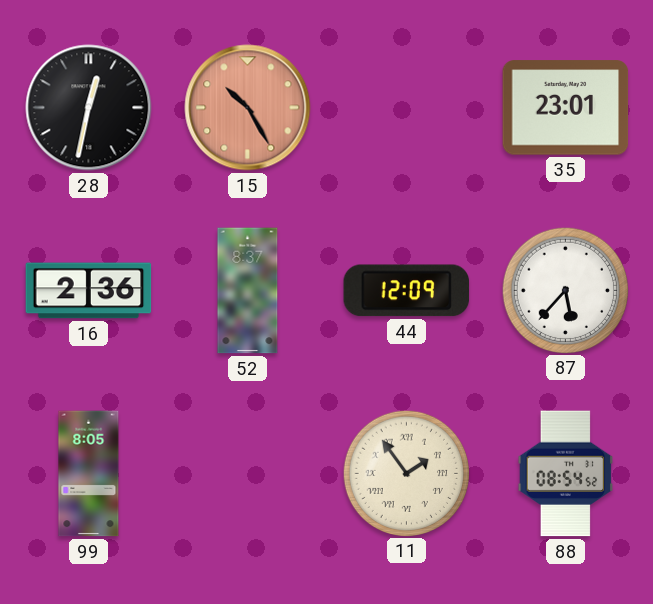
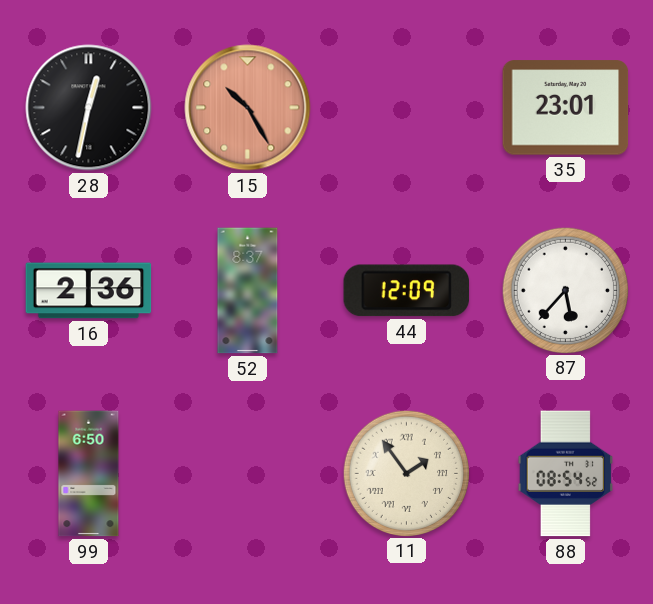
99: 8:05 -> 6:50
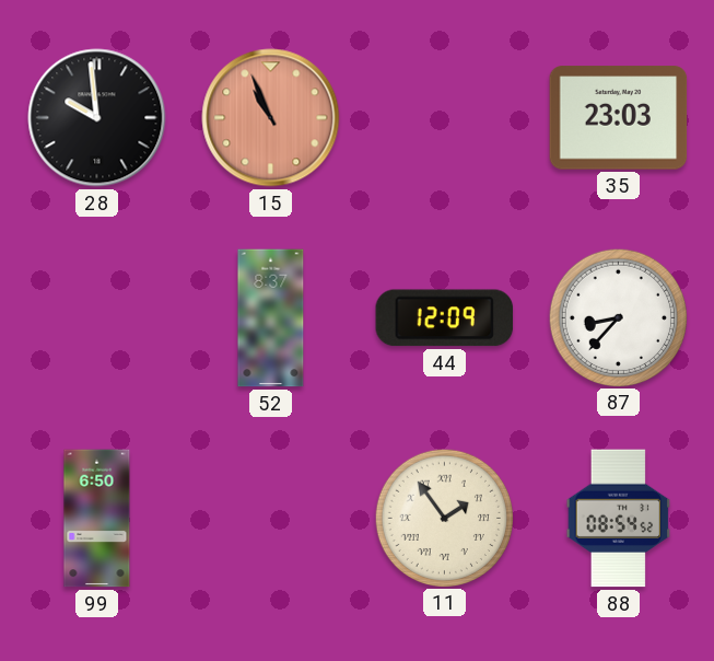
28: 12:32 -> 9:59
15: 10:25 -> 10:56
35: 23:01 -> 23:03
16: 2:36 -> none
87: 5:37 -> 8:37
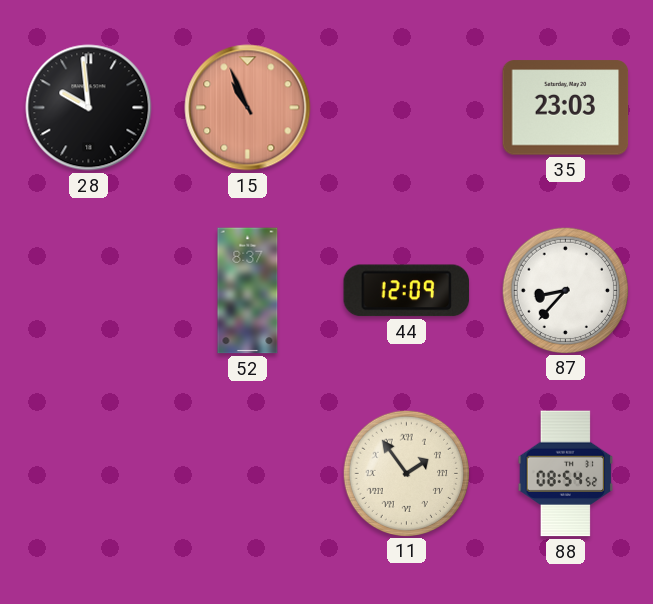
99: 6:50 -> none
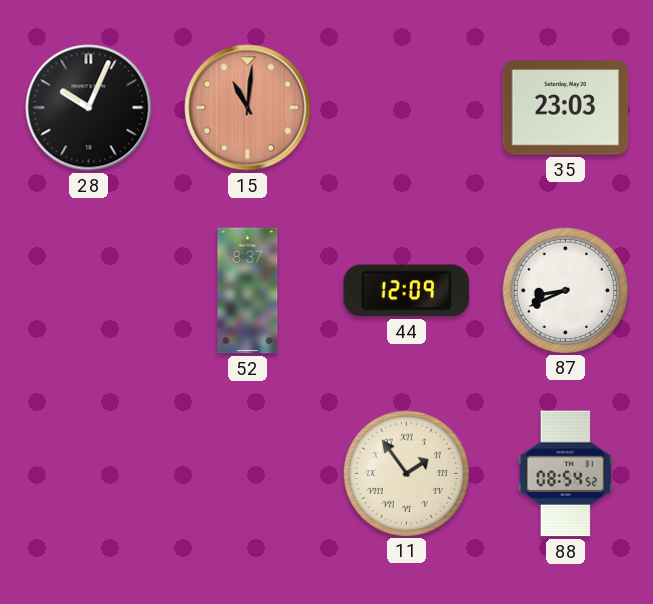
28: 9:59 -> 10:04
15: 10:56 -> 11:01
87: 8:37 -> 8:41
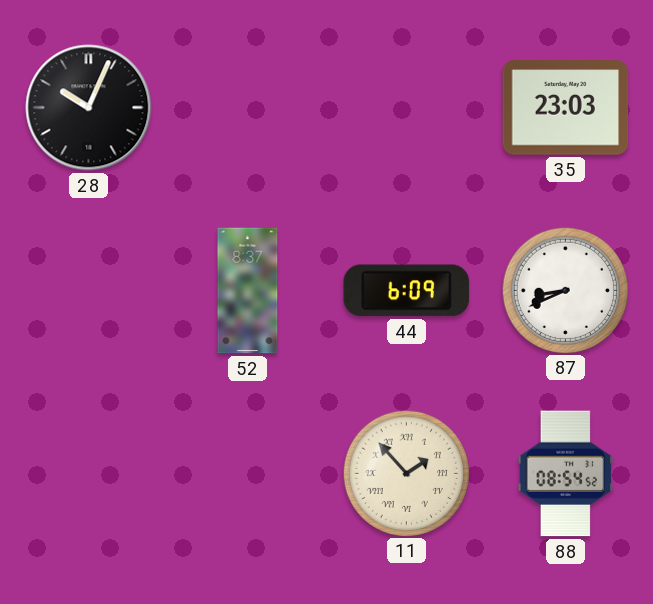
15: 11:01 -> none
44: 12:09 -> 6:09
11: 1:54 -> 1:53
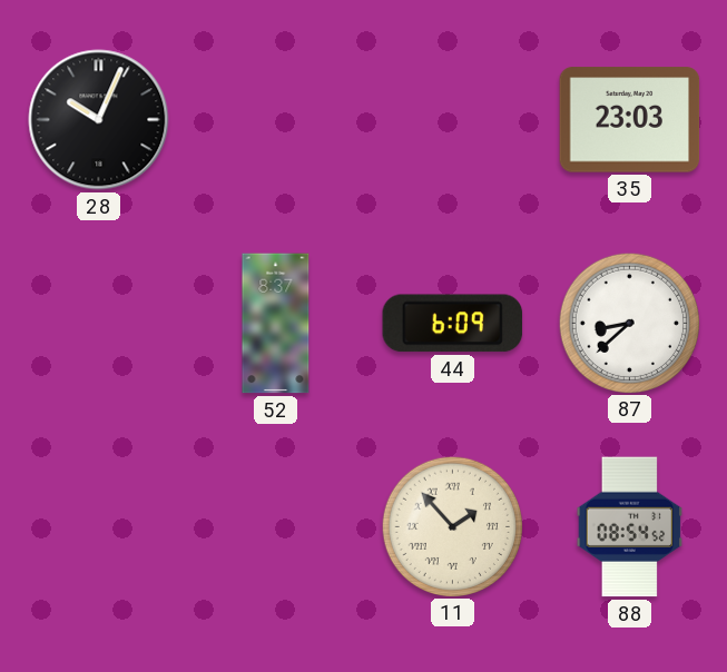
87: 8:41 -> 8:38
